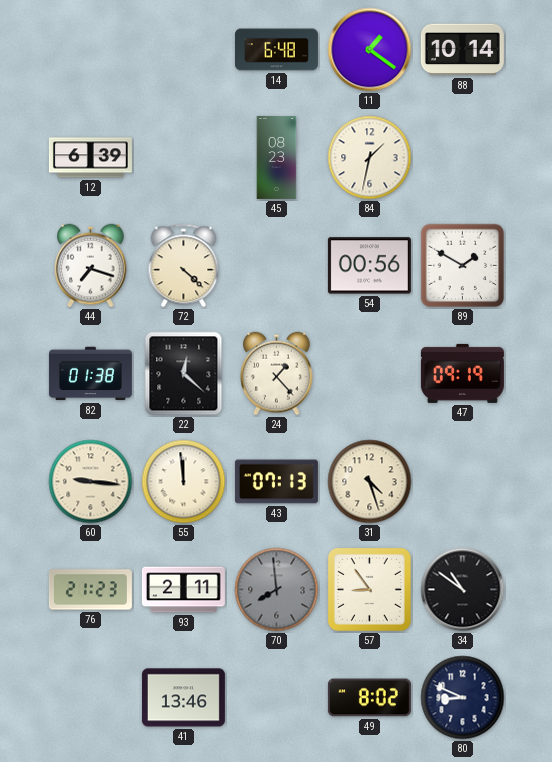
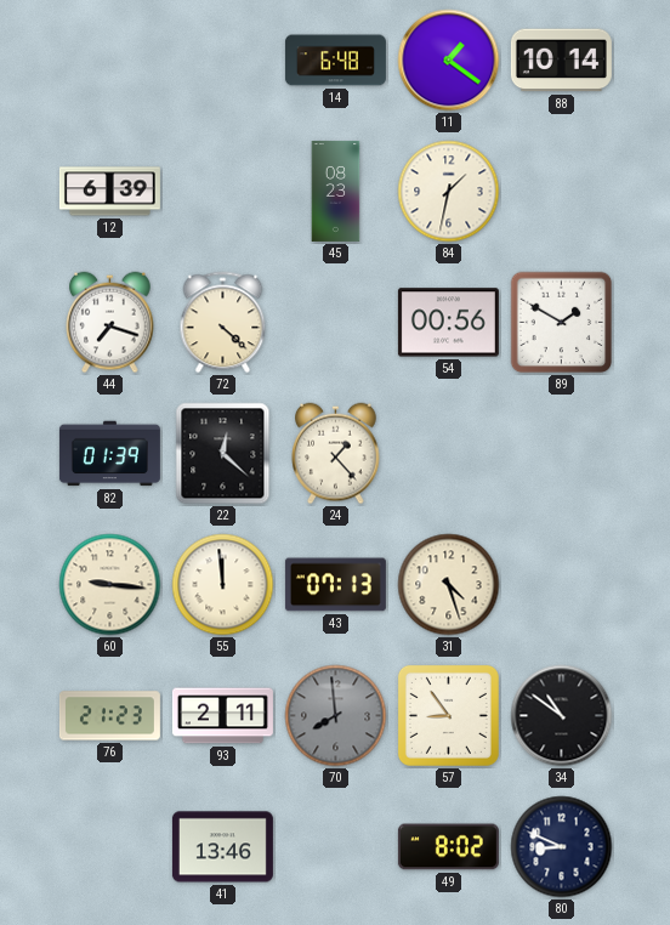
82: 01:38 -> 01:39
47: 09:19 -> none
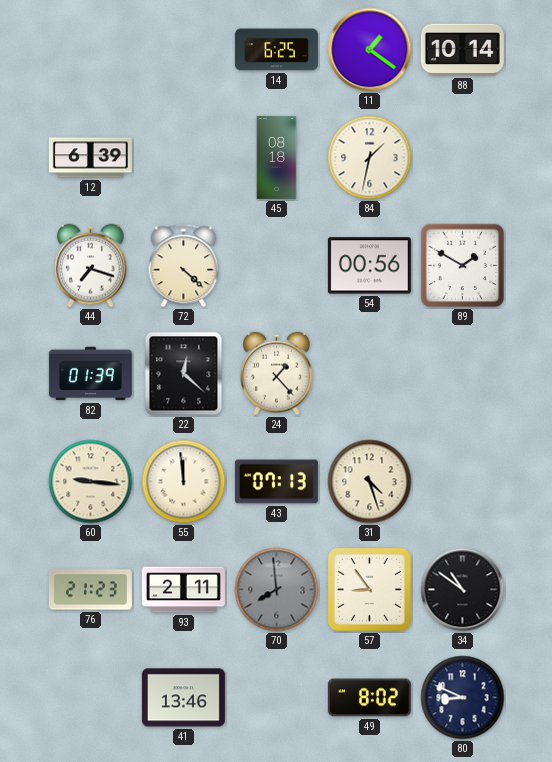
14: 6:48 -> 6:25
45: 08:23 -> 08:18
